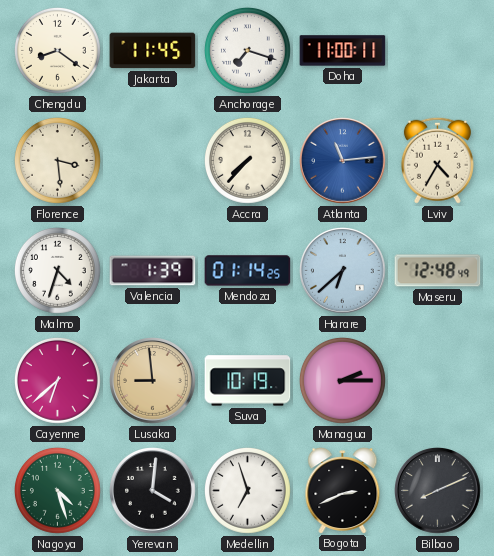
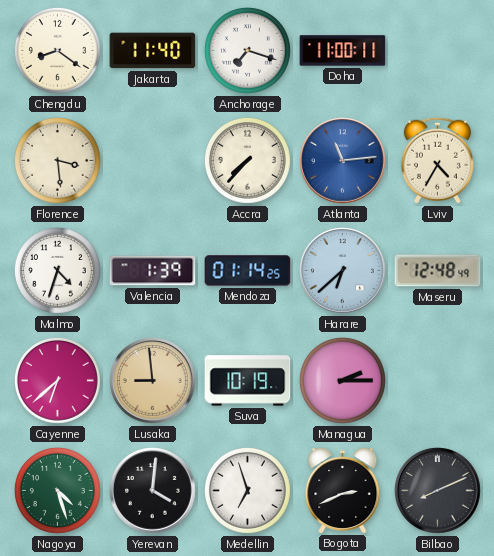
Jakarta: 11:45 -> 11:40
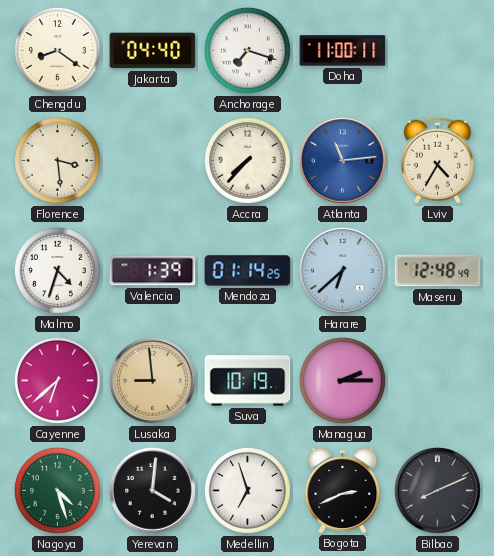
Jakarta: 11:40 -> 04:40
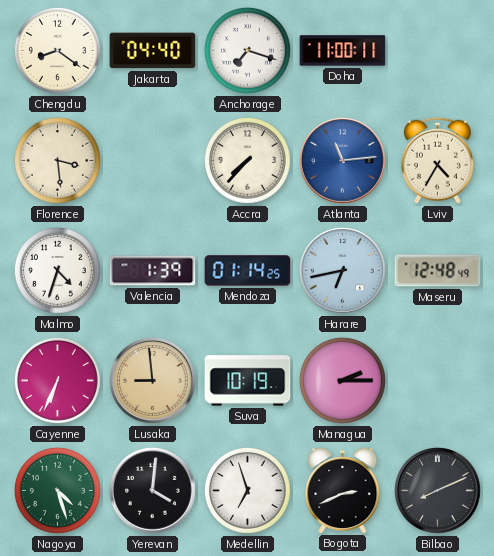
Harare: 6:38 -> 6:43
Cayenne: 6:38 -> 6:34
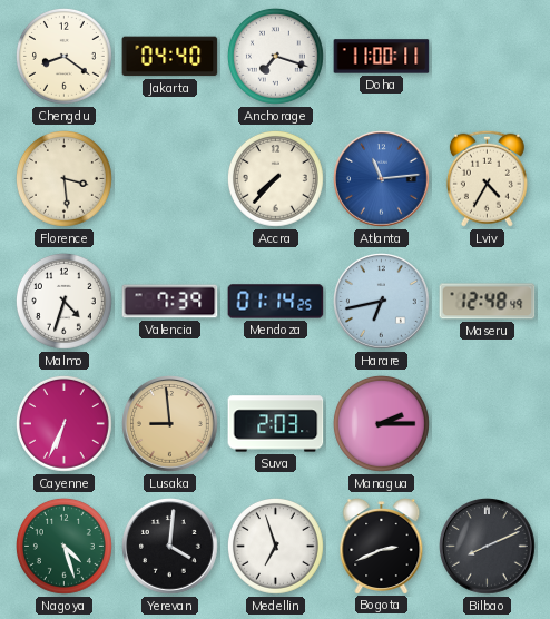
Valencia: 1:39 -> 7:39
Suva: 10:19 -> 2:03
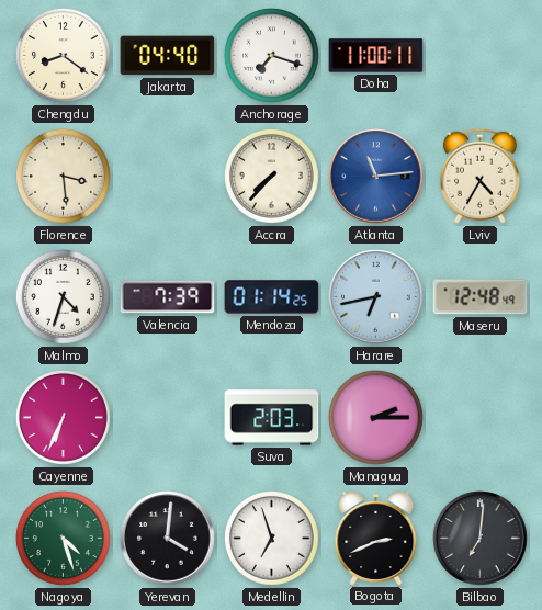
Lusaka: 8:59 -> none
Bilbao: 8:11 -> 7:01
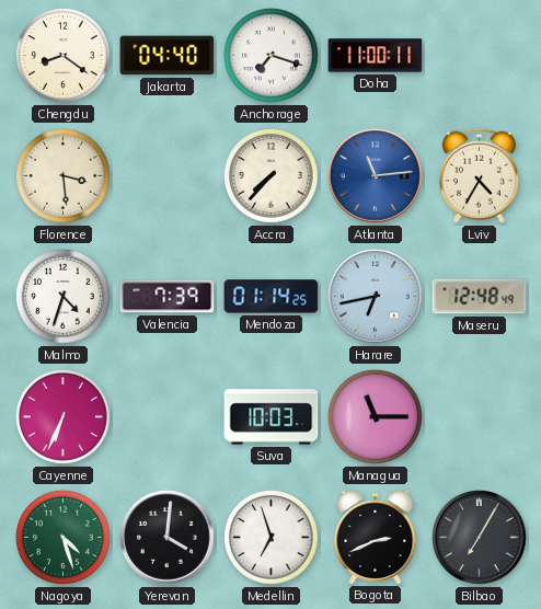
Suva: 2:03 -> 10:03
Managua: 2:15 -> 11:15
Bilbao: 7:01 -> 7:05
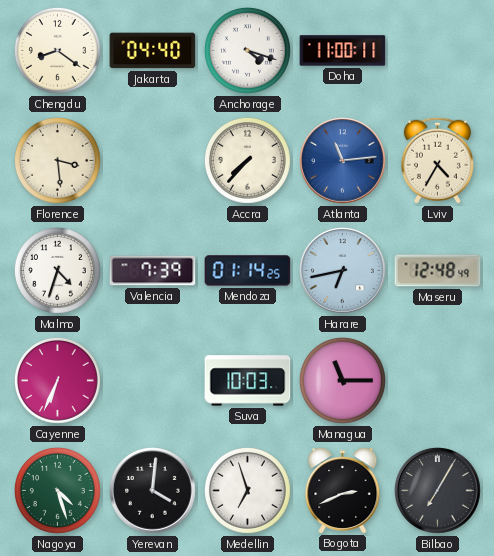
Anchorage: 7:18 -> 4:18
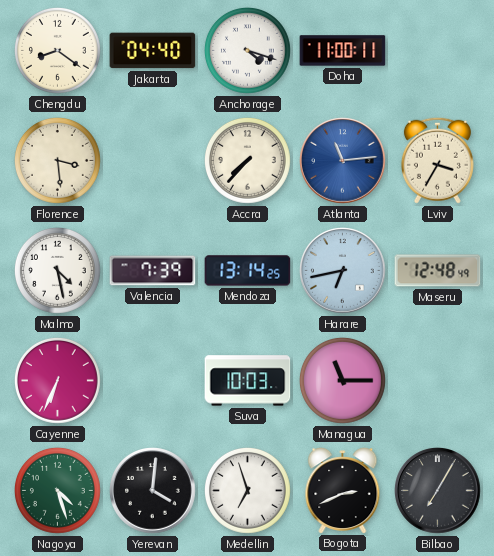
Lviv: 4:35 -> 3:35
Malmo: 4:33 -> 4:28
Mendoza: 01:14 -> 13:14
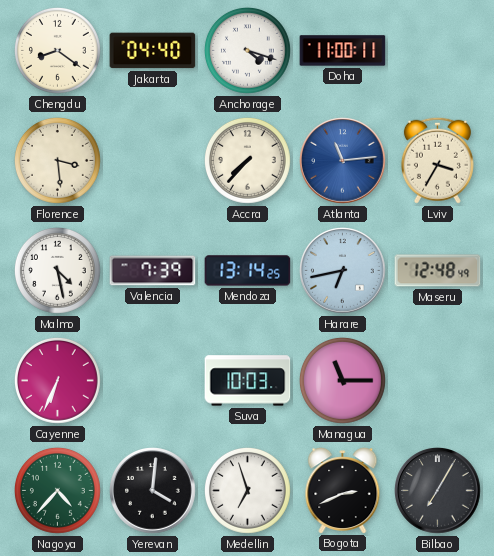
Nagoya: 4:27 -> 4:37
